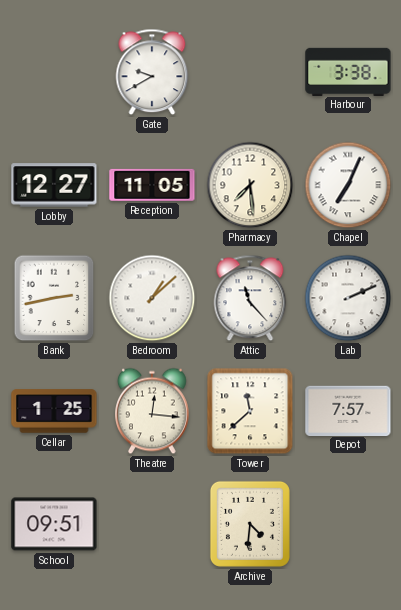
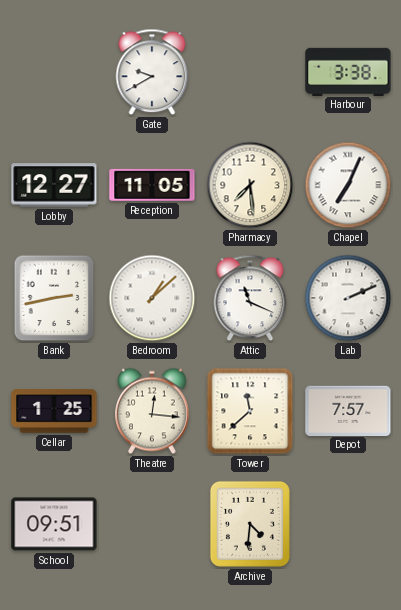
Attic: 11:23 -> 11:19
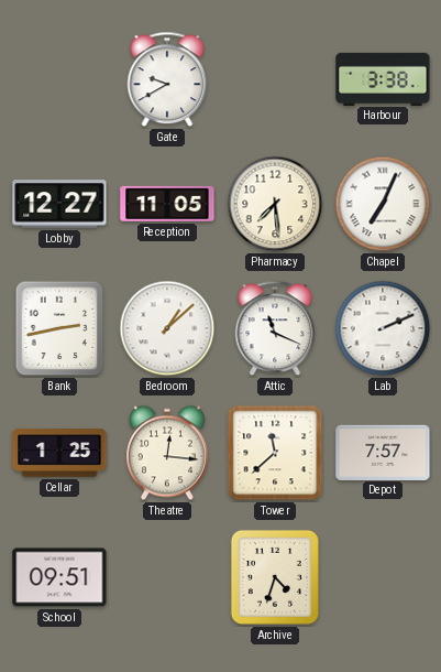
Archive: 4:31 -> 4:33
